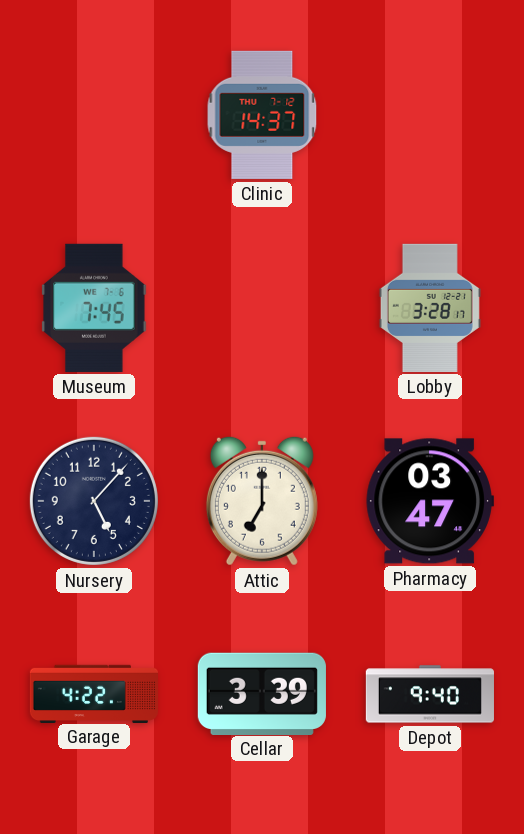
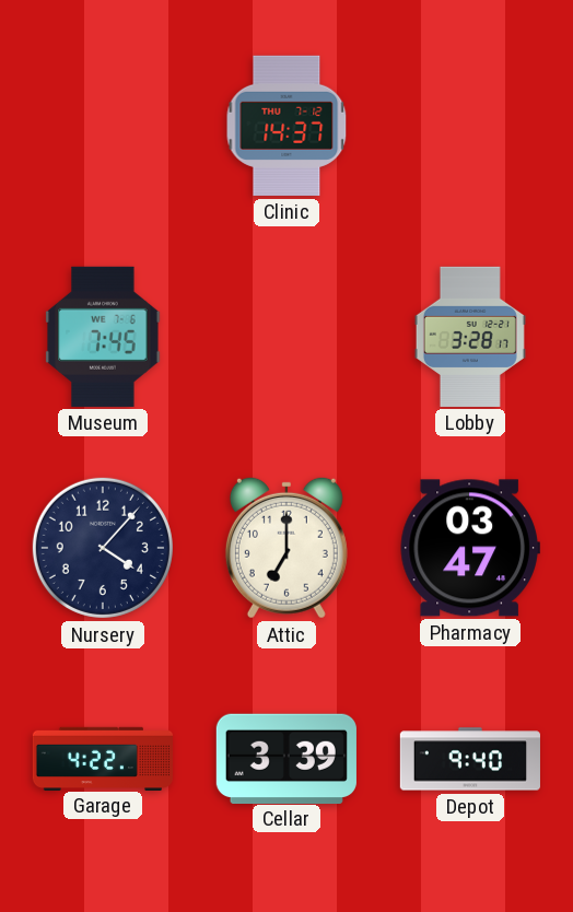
Nursery: 5:07 -> 4:07
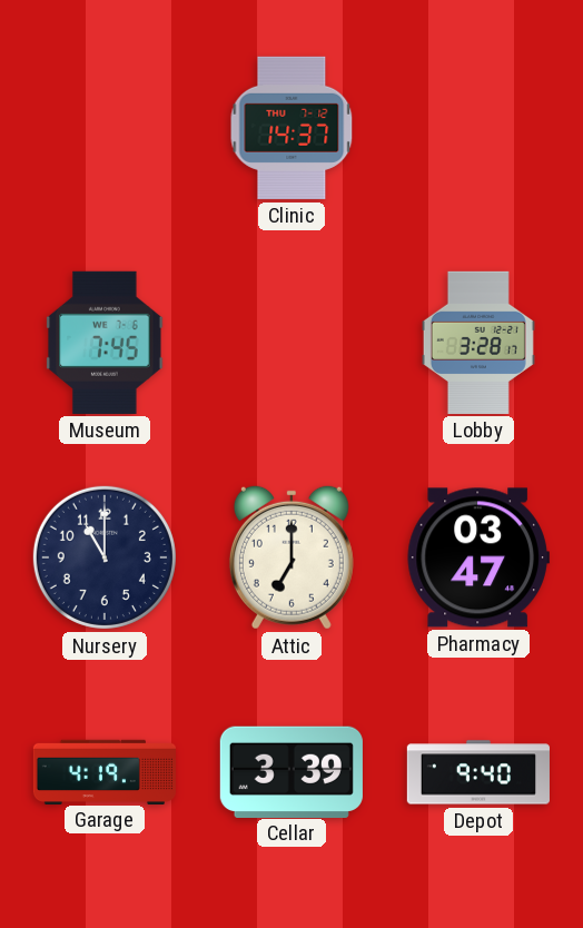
Nursery: 4:07 -> 11:00
Garage: 4:22 -> 4:19
